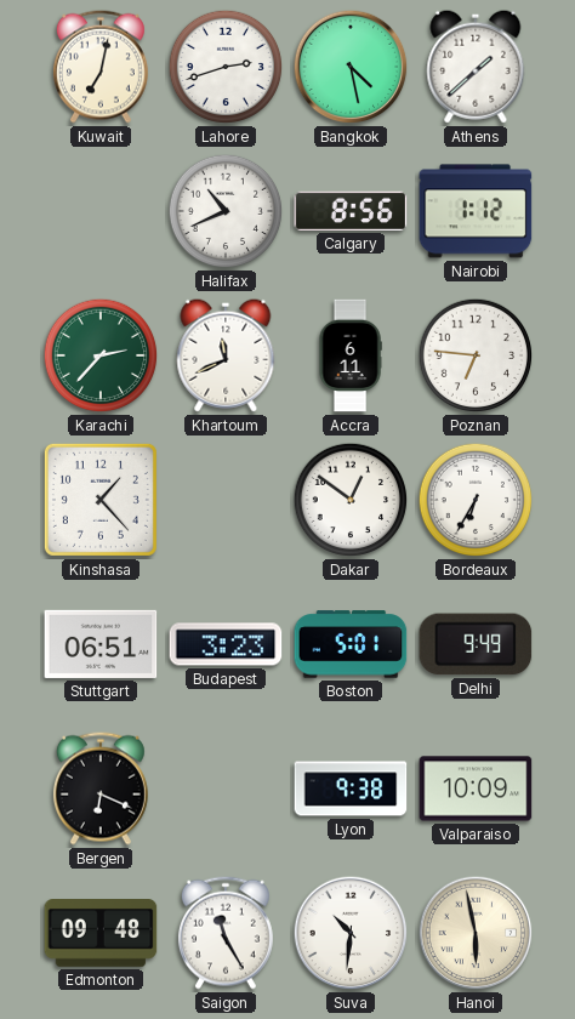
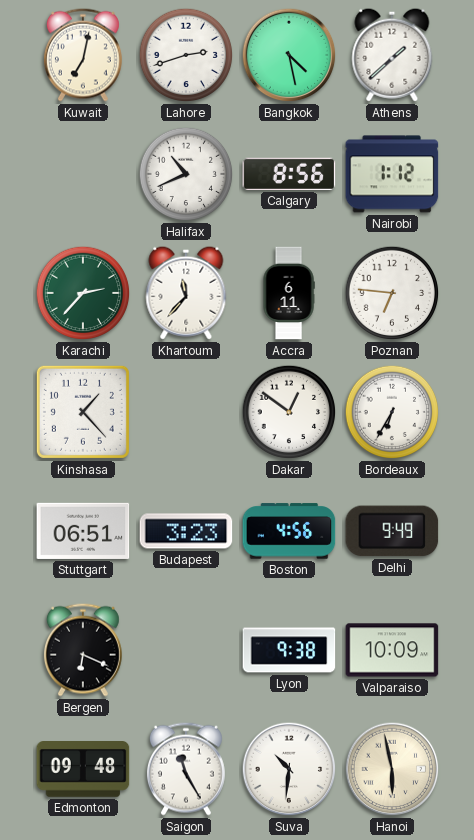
Khartoum: 11:41 -> 11:37
Boston: 5:01 -> 4:56
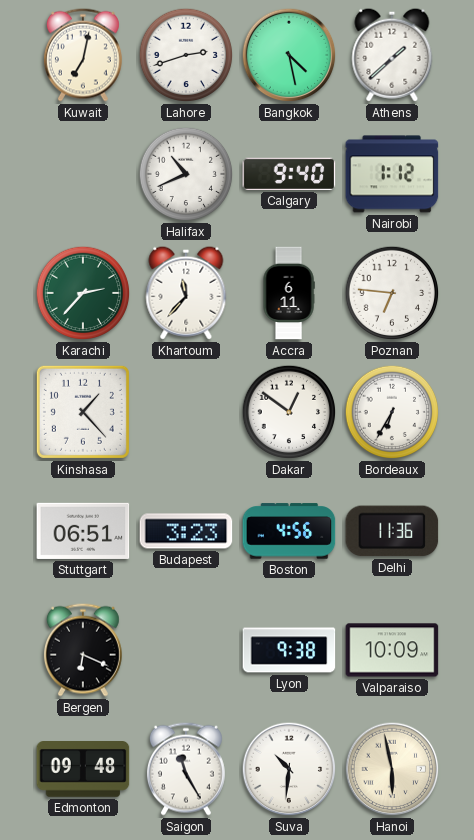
Calgary: 8:56 -> 9:40
Delhi: 9:49 -> 11:36
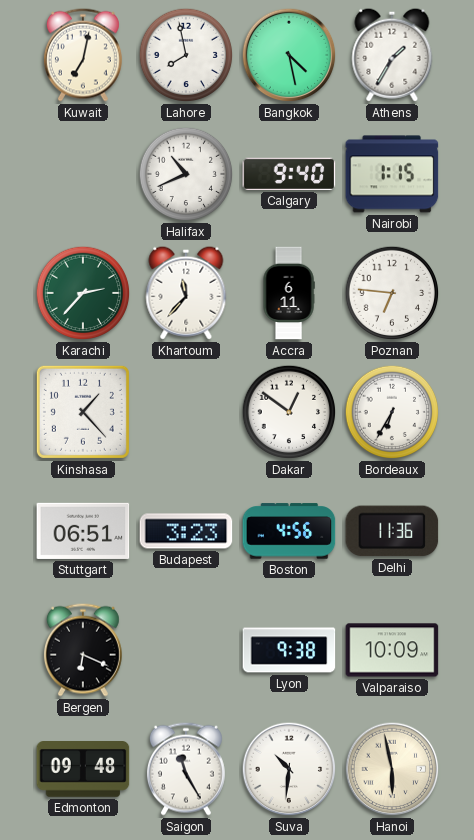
Lahore: 2:42 -> 7:58
Athens: 1:38 -> 1:35
Nairobi: 1:12 -> 1:15
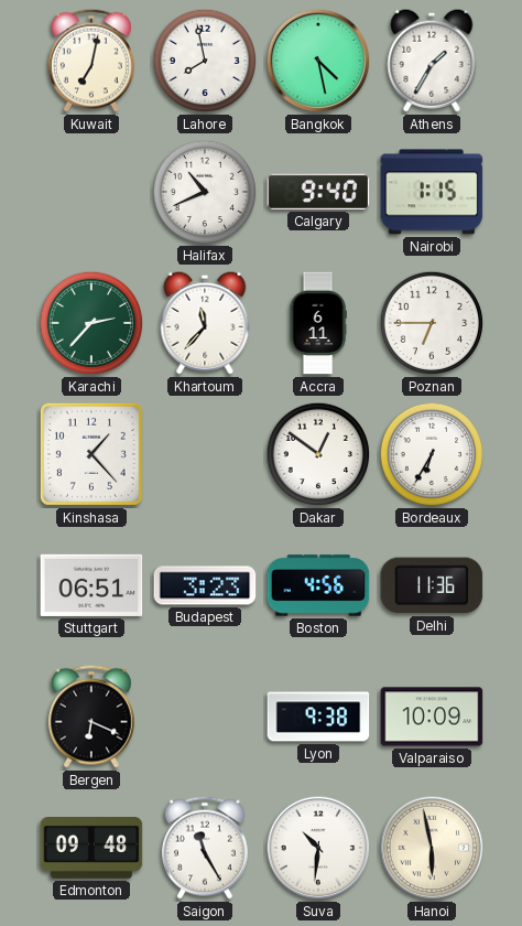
Poznan: 6:46 -> 6:45
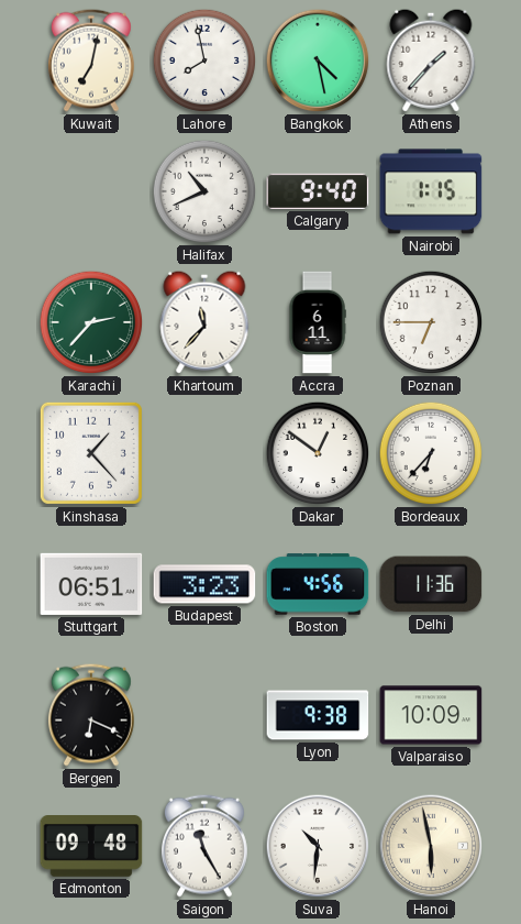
Athens: 1:35 -> 1:37
Bordeaux: 6:35 -> 6:37
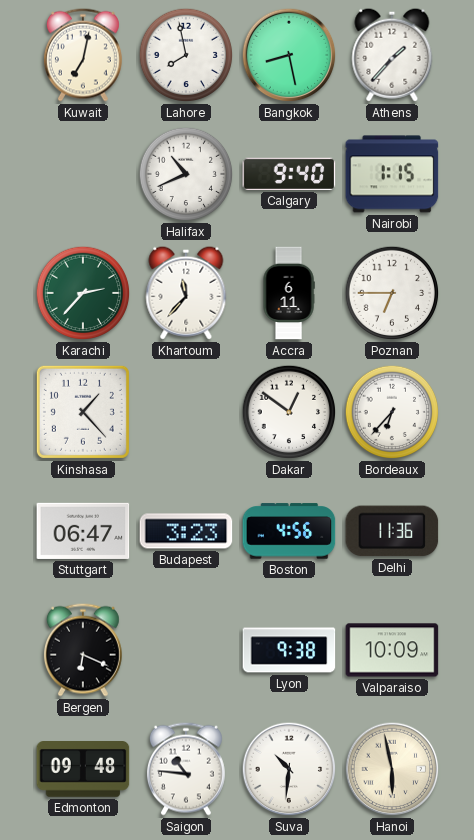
Bangkok: 4:28 -> 8:28
Stuttgart: 06:51 -> 06:47
Saigon: 11:25 -> 10:46
